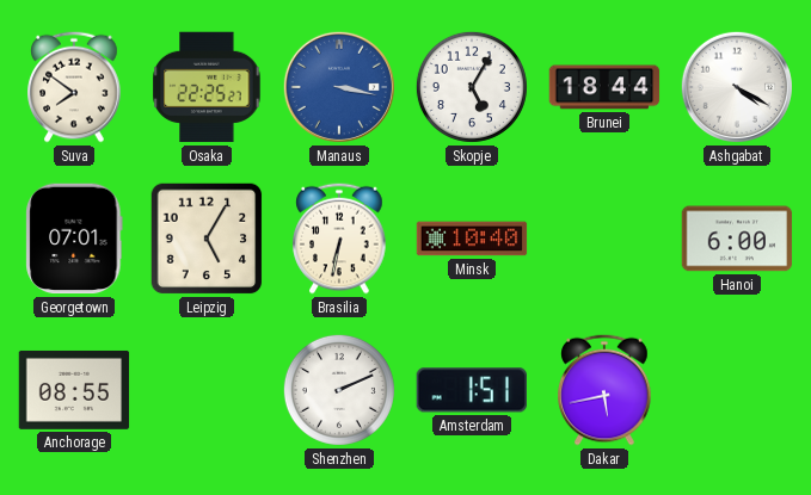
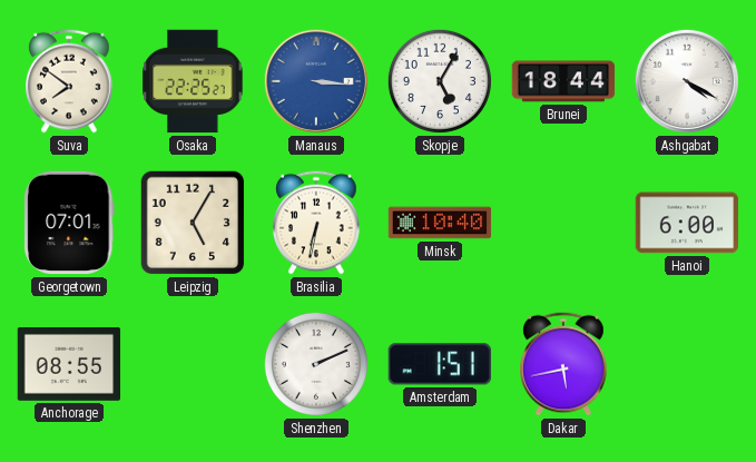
Manaus: 3:17 -> 3:16
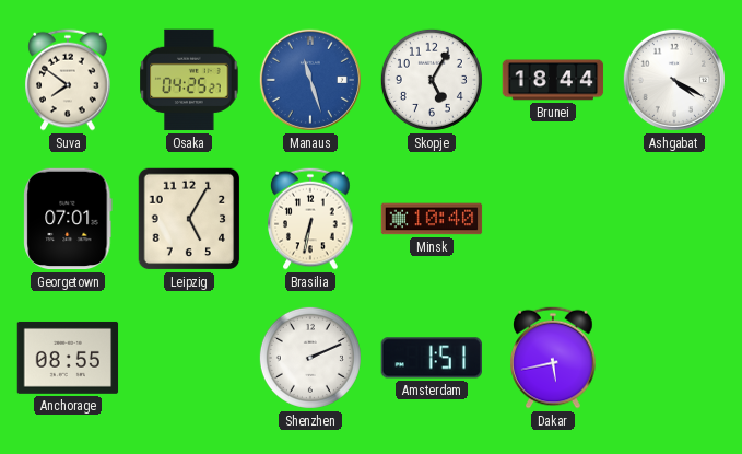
Osaka: 22:25 -> 04:25
Manaus: 3:16 -> 11:27
Hanoi: 6:00 -> none
